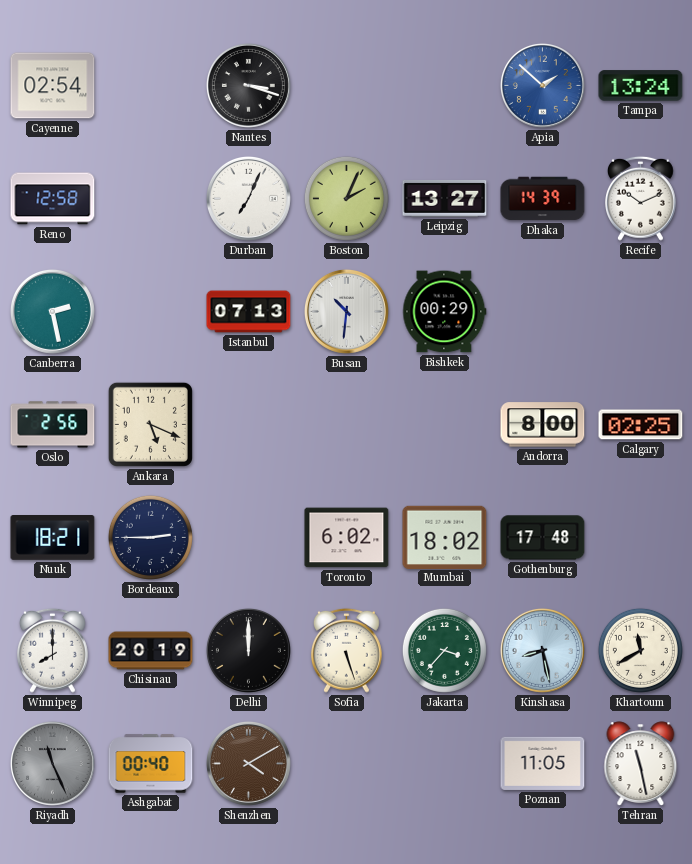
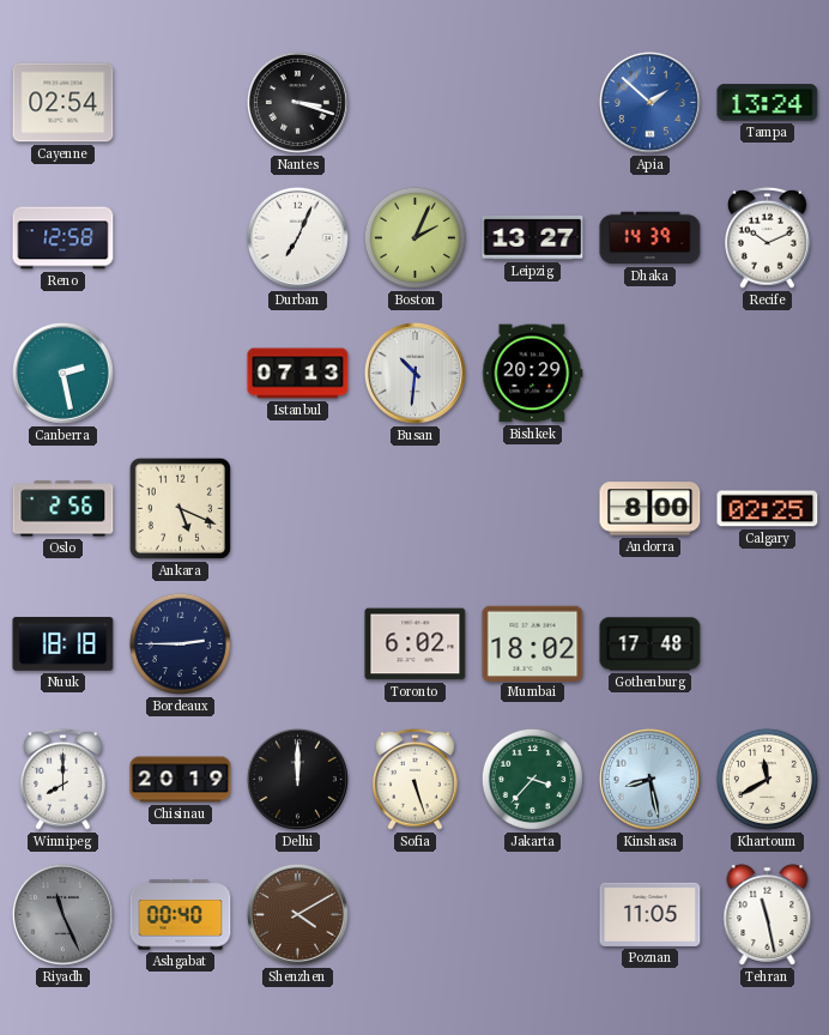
Bishkek: 00:29 -> 20:29
Nuuk: 18:21 -> 18:18
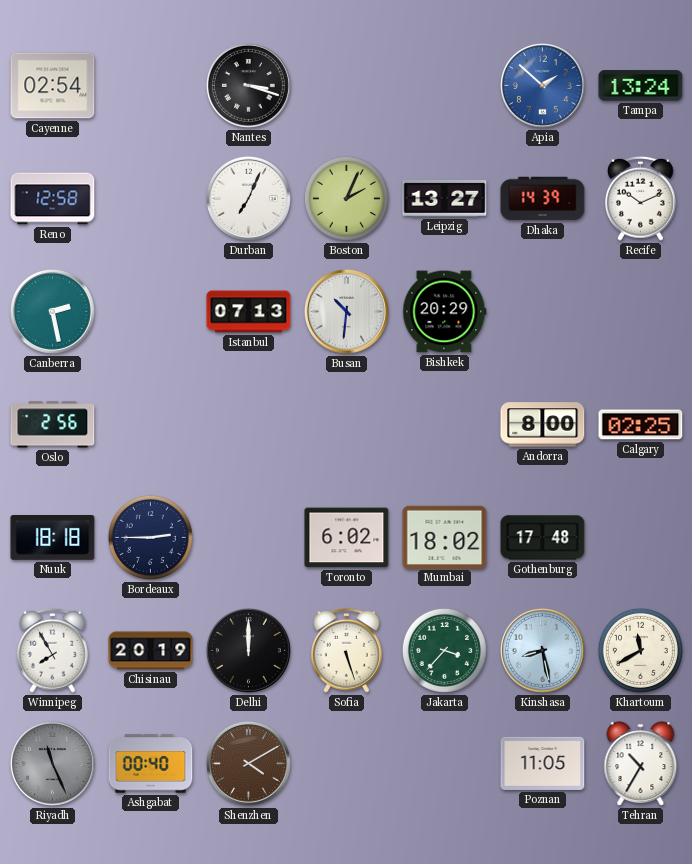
Ankara: 5:19 -> none
Winnipeg: 8:00 -> 7:55
Tehran: 11:28 -> 10:35
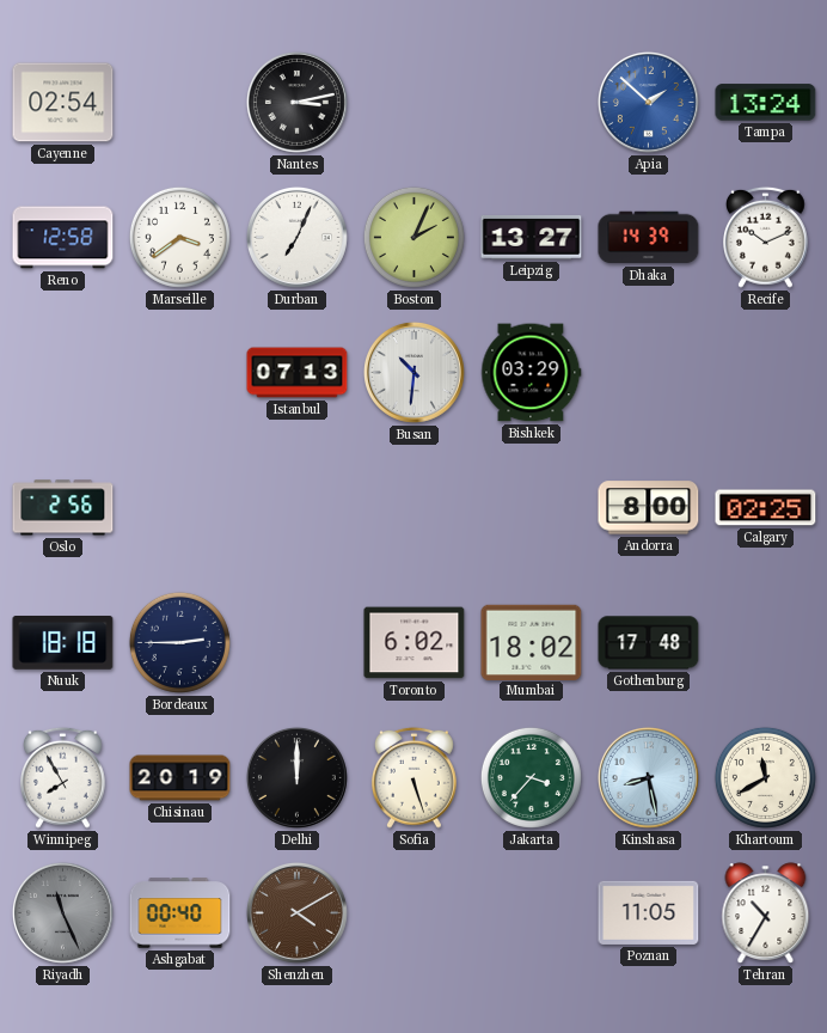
Nantes: 3:18 -> 3:13
Marseille: none -> 3:39
Canberra: 2:28 -> none
Bishkek: 20:29 -> 03:29
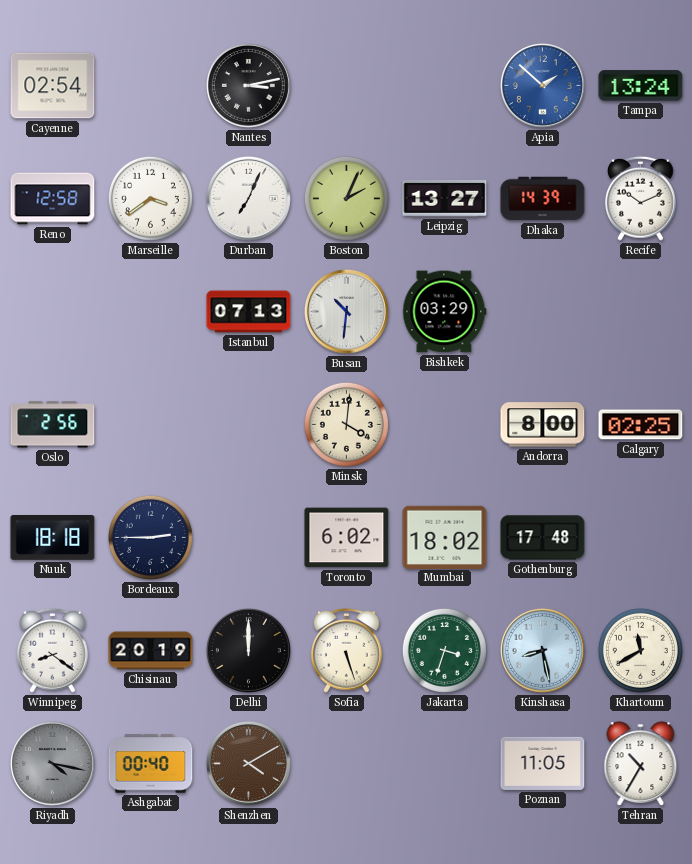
Minsk: none -> 4:01
Winnipeg: 7:55 -> 8:21
Jakarta: 3:37 -> 3:33
Riyadh: 11:26 -> 4:17
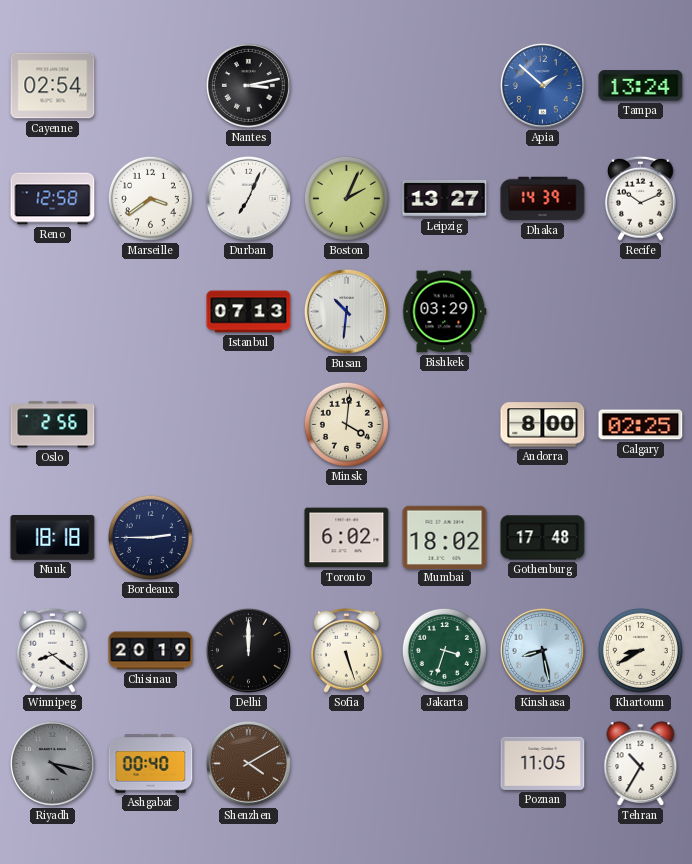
Khartoum: 11:40 -> 8:40
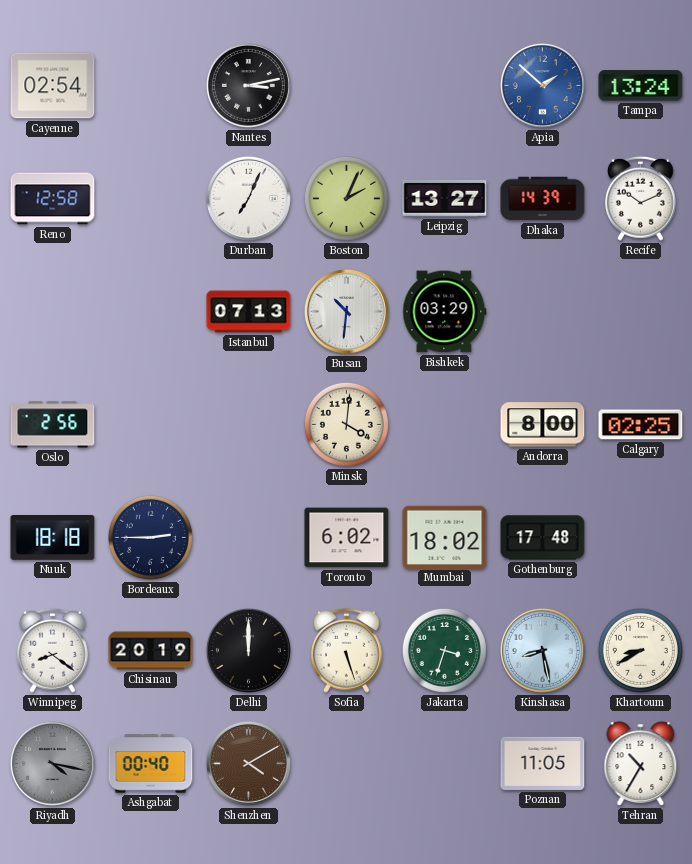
Marseille: 3:39 -> none
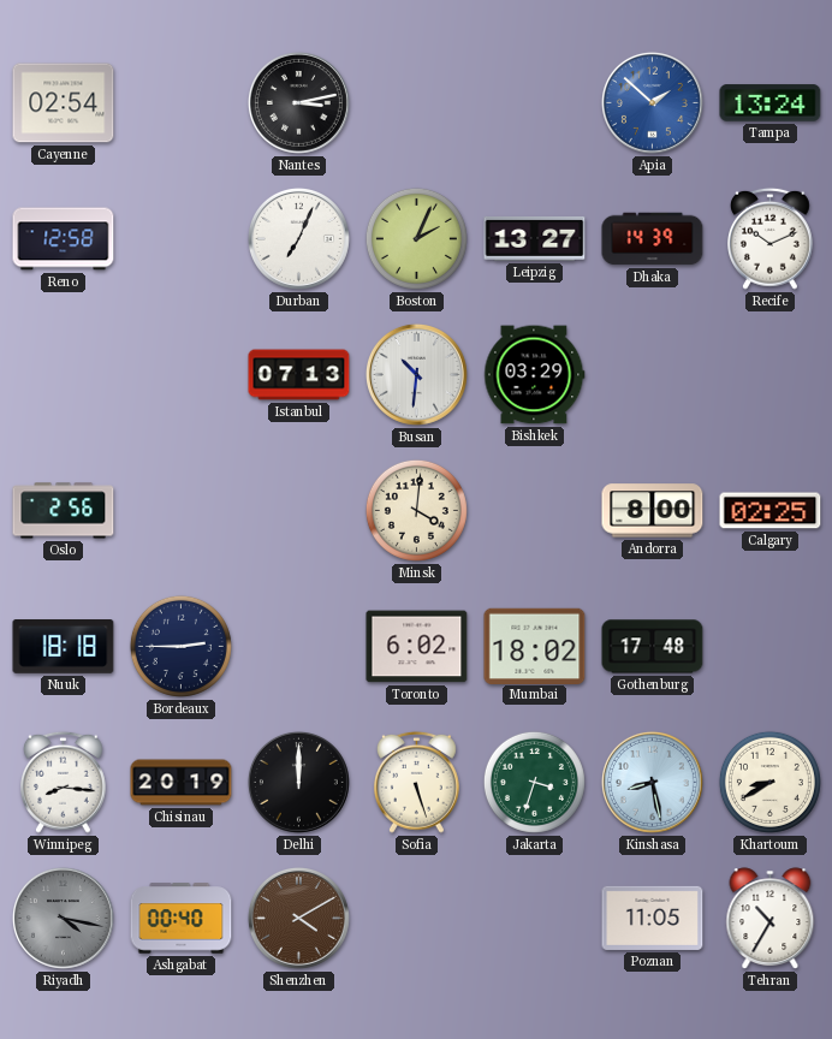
Winnipeg: 8:21 -> 8:16
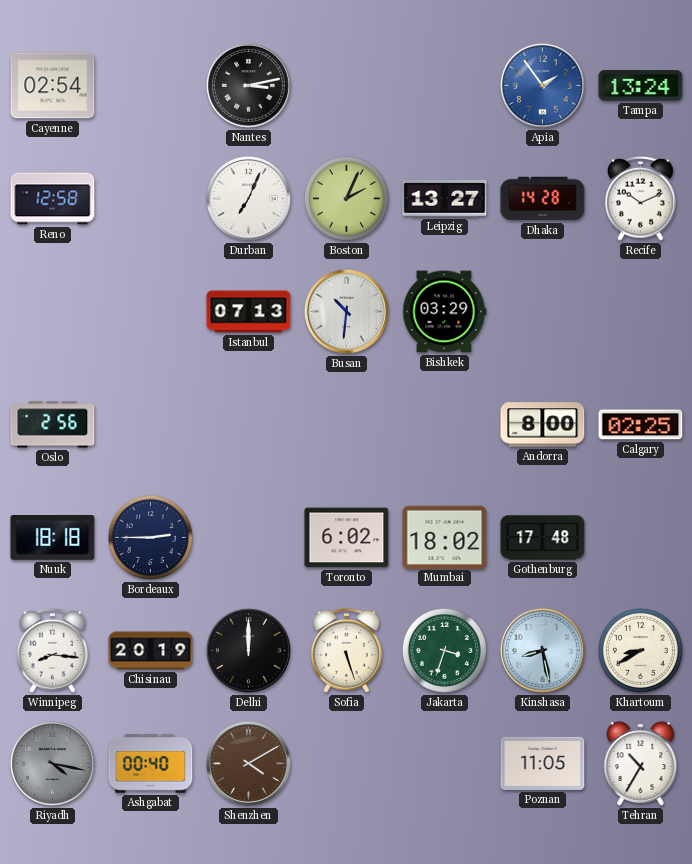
Apia: 1:52 -> 1:54
Dhaka: 14:39 -> 14:28
Minsk: 4:01 -> none
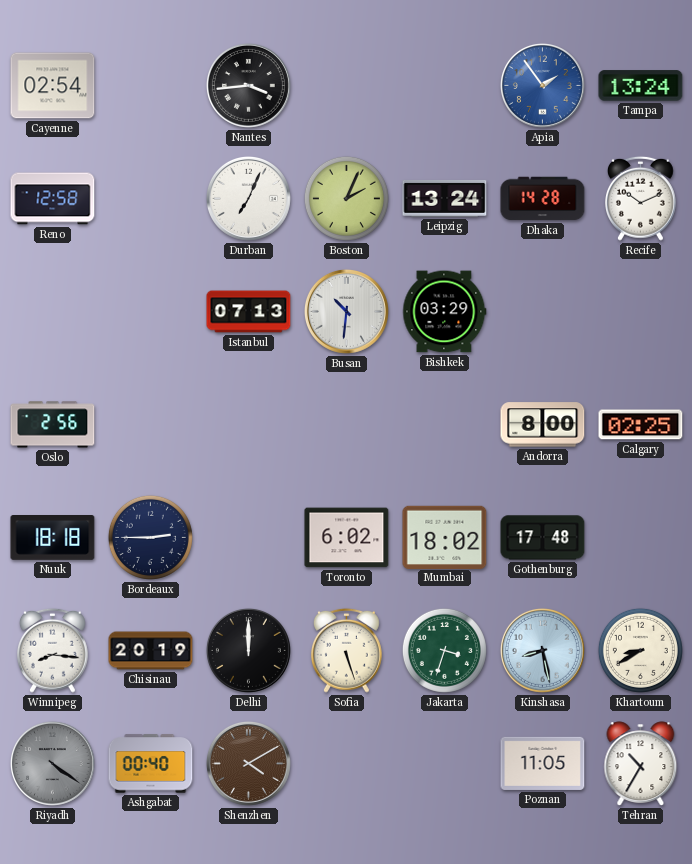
Nantes: 3:13 -> 3:44
Leipzig: 13:27 -> 13:24
Riyadh: 4:17 -> 4:21
